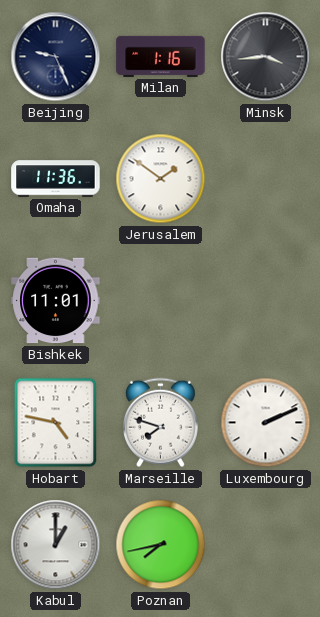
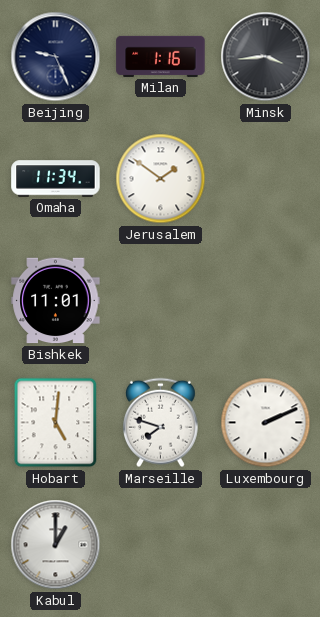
Omaha: 11:36 -> 11:34
Hobart: 4:47 -> 5:01
Poznan: 7:43 -> none
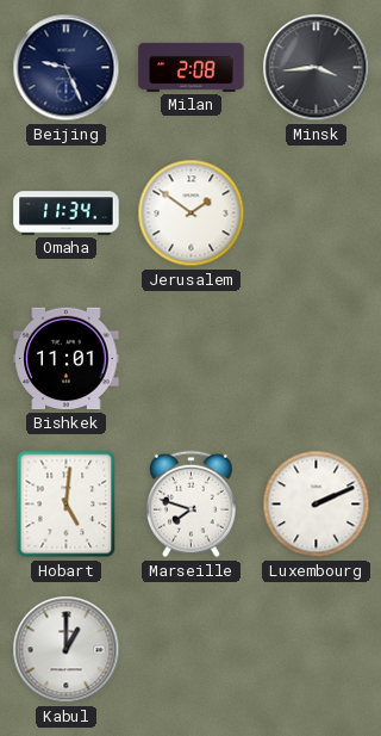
Milan: 1:16 -> 2:08
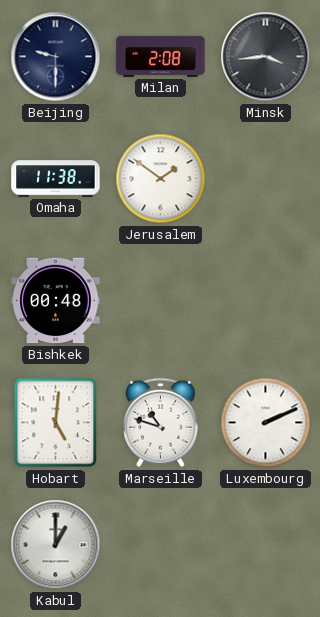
Beijing: 9:26 -> 9:30
Omaha: 11:34 -> 11:38
Bishkek: 11:01 -> 00:48
Marseille: 7:48 -> 10:48
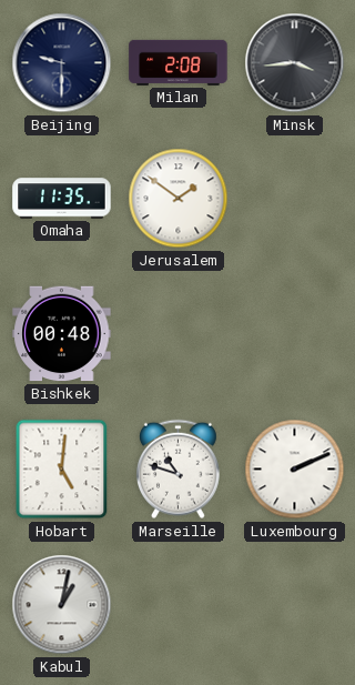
Omaha: 11:38 -> 11:35
Kabul: 1:00 -> 1:02
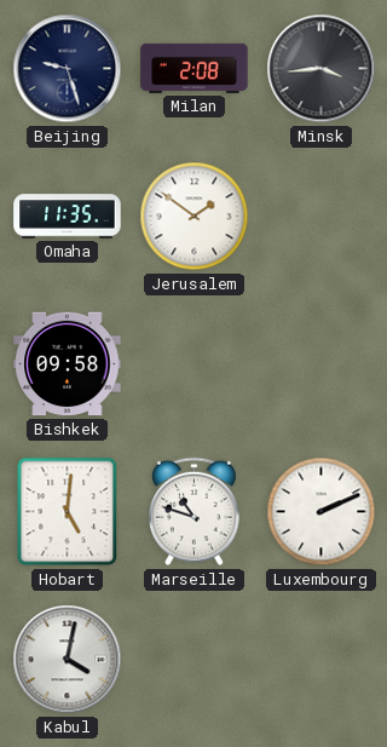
Beijing: 9:30 -> 9:27
Bishkek: 00:48 -> 09:58
Kabul: 1:02 -> 4:02
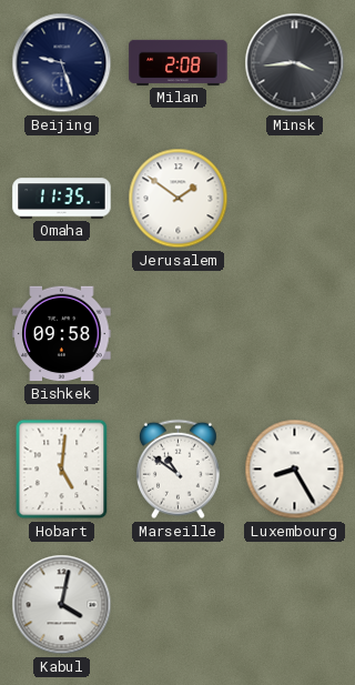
Marseille: 10:48 -> 10:51
Luxembourg: 2:11 -> 8:25
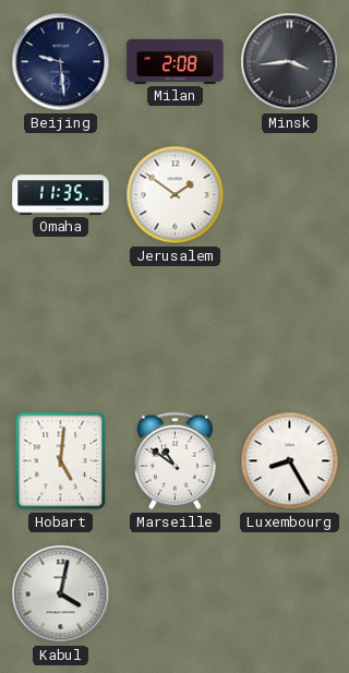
Beijing: 9:27 -> 9:29
Bishkek: 09:58 -> none
